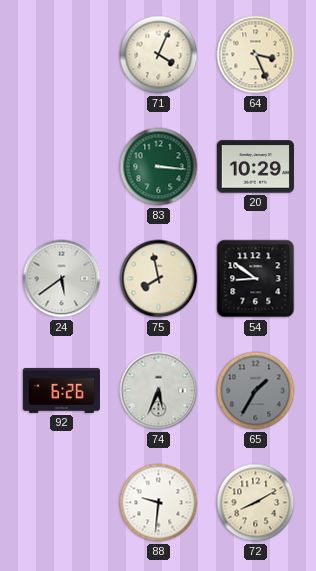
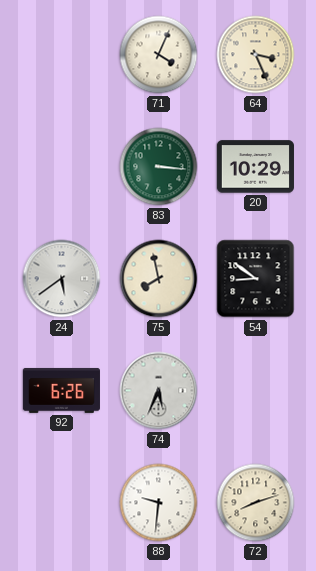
65: 1:35 -> none
72: 8:10 -> 8:12
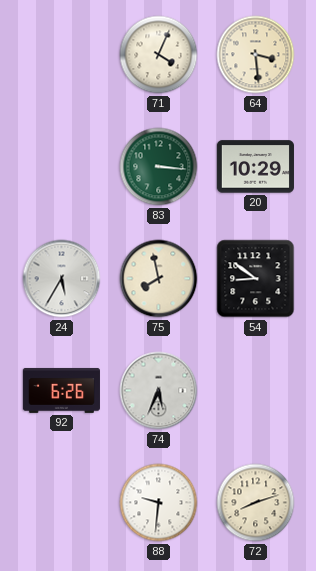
64: 3:26 -> 3:29
24: 5:39 -> 5:35
